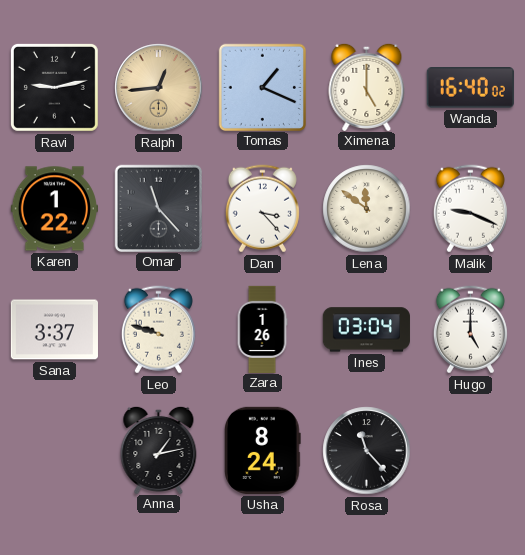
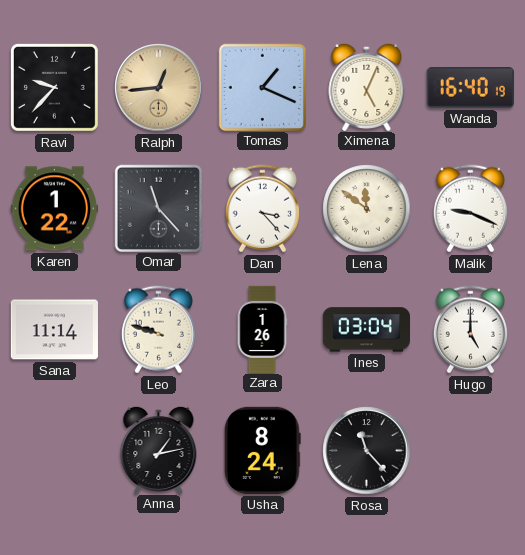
Ravi: 9:13 -> 9:37
Ximena: 5:00 -> 5:04
Wanda: 16:40:02 -> 16:40:19
Sana: 3:37 -> 11:14
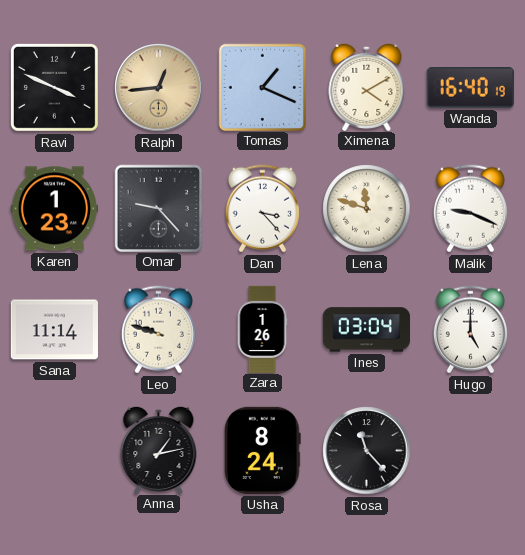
Ravi: 9:37 -> 3:49
Ximena: 5:04 -> 4:10
Karen: 1:22 -> 1:23
Omar: 11:23 -> 9:23
Lena: 11:51 -> 11:48
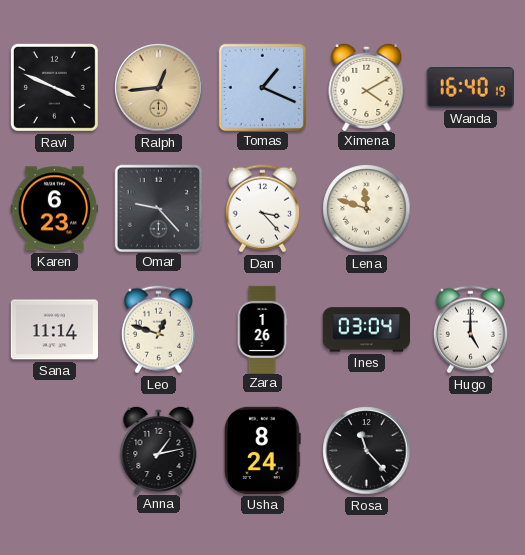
Karen: 1:23 -> 6:23
Malik: 9:19 -> none
Leo: 9:48 -> 12:48
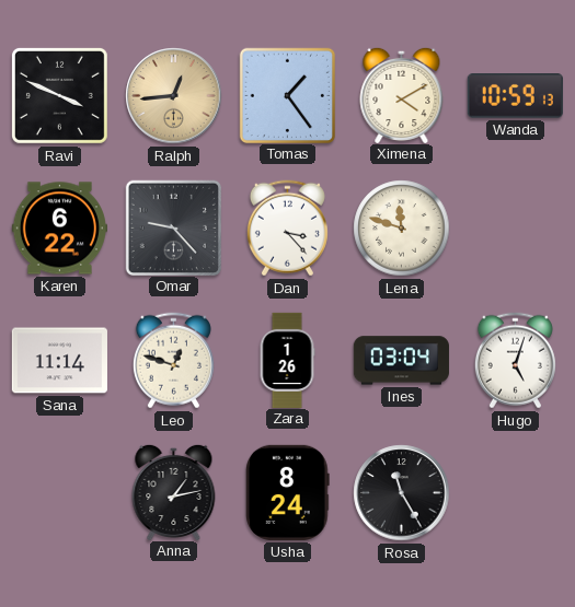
Tomas: 1:19 -> 1:24
Wanda: 16:40 -> 10:59
Karen: 6:23 -> 6:22
Hugo: 5:00 -> 5:03
Rosa: 11:23 -> 11:25
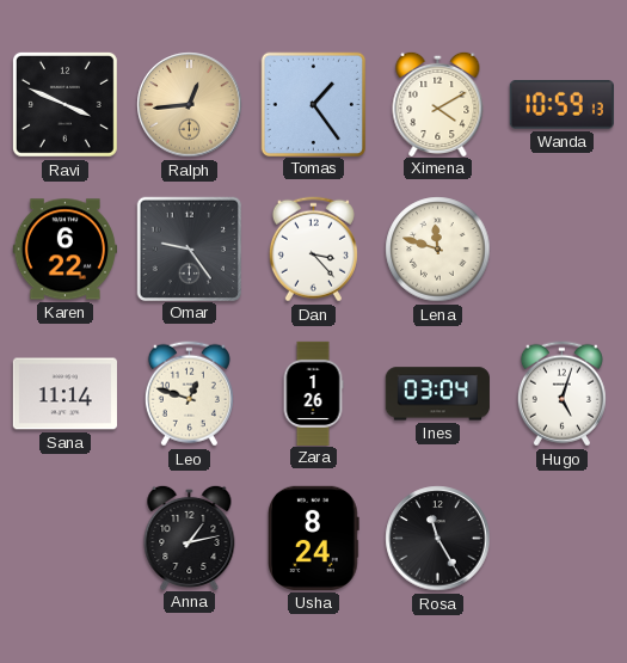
Omar: 9:23 -> 9:24
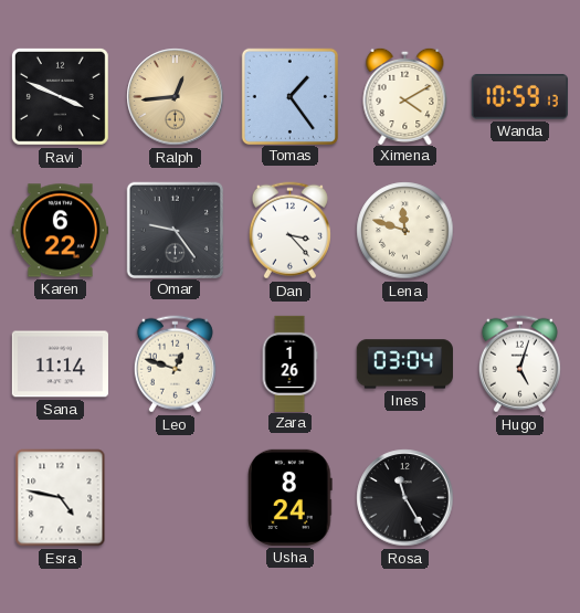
Esra: none -> 4:47
Anna: 1:13 -> none
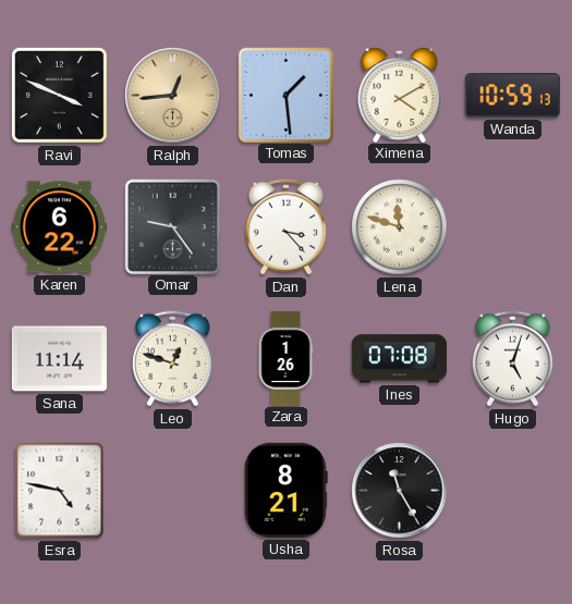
Tomas: 1:24 -> 1:29
Ines: 03:04 -> 07:08
Usha: 8:24 -> 8:21
